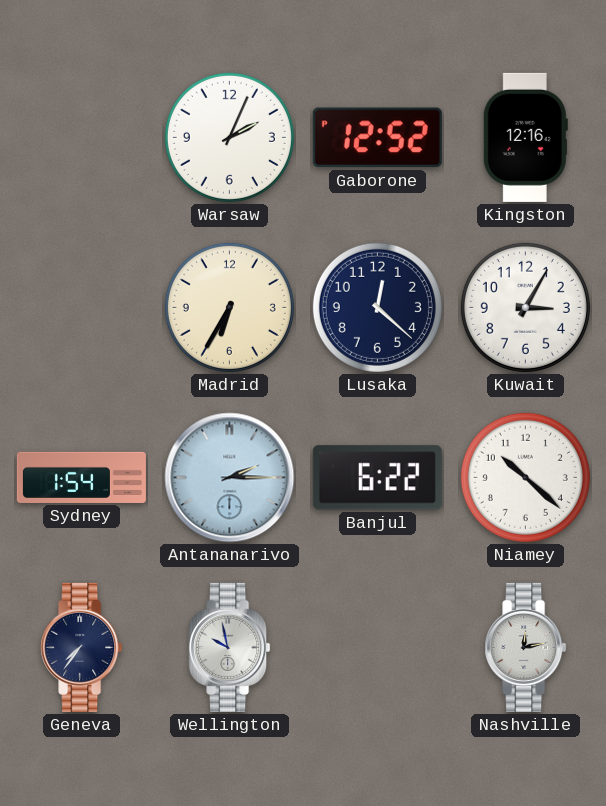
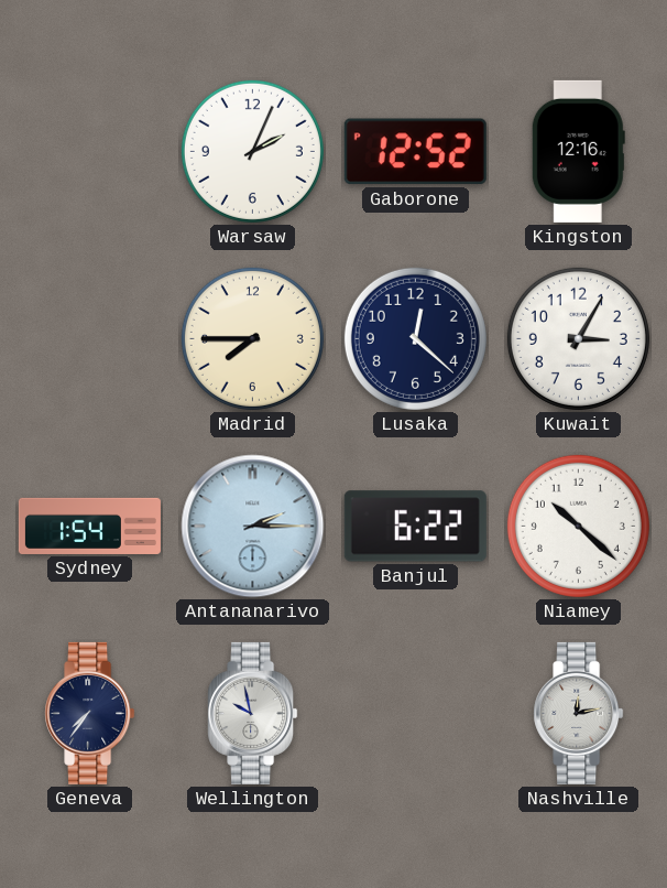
Madrid: 6:35 -> 7:45
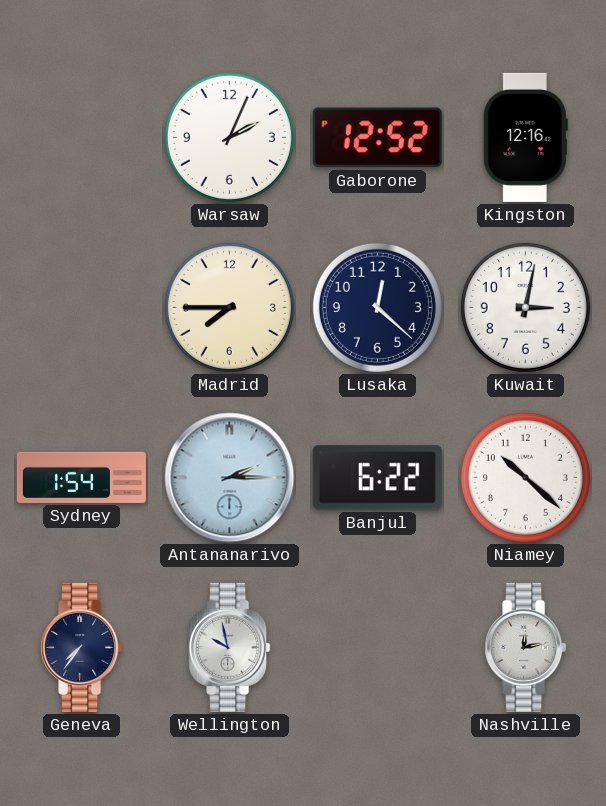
Kuwait: 3:05 -> 3:02
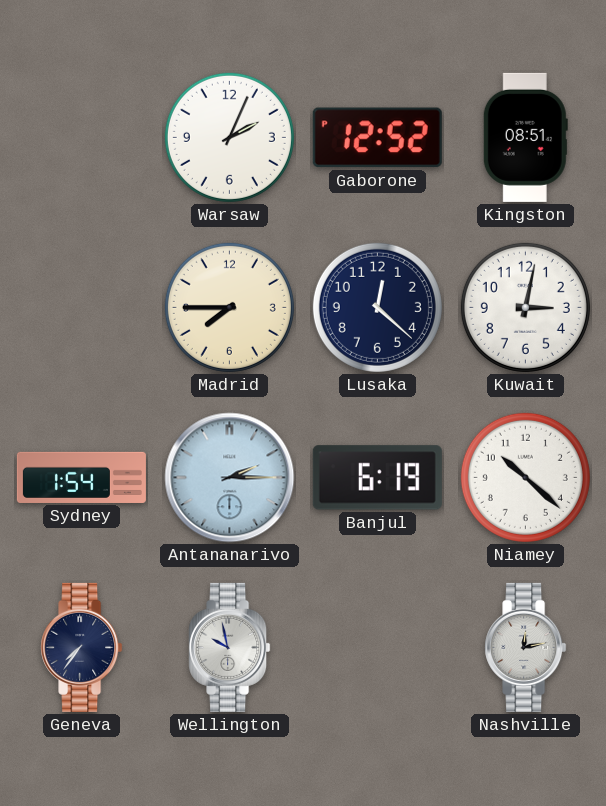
Kingston: 12:16 -> 08:51
Banjul: 6:22 -> 6:19
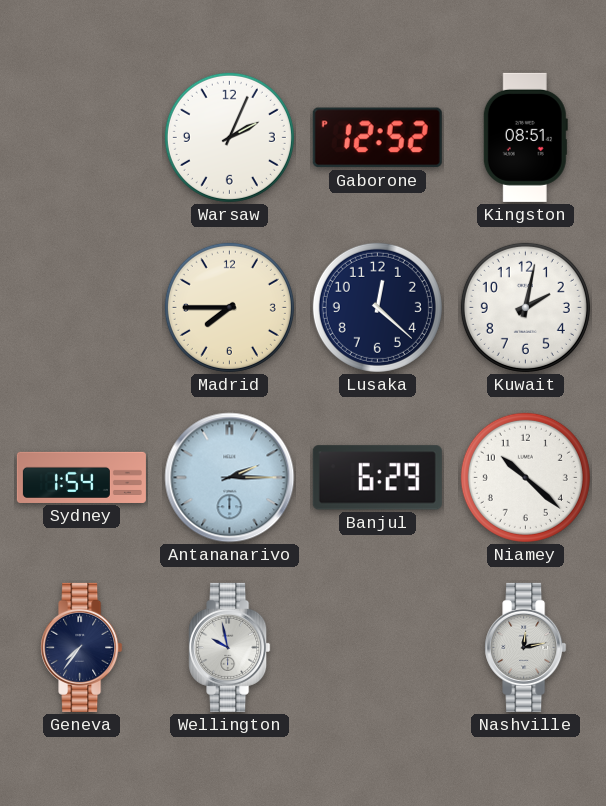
Kuwait: 3:02 -> 2:02
Banjul: 6:19 -> 6:29
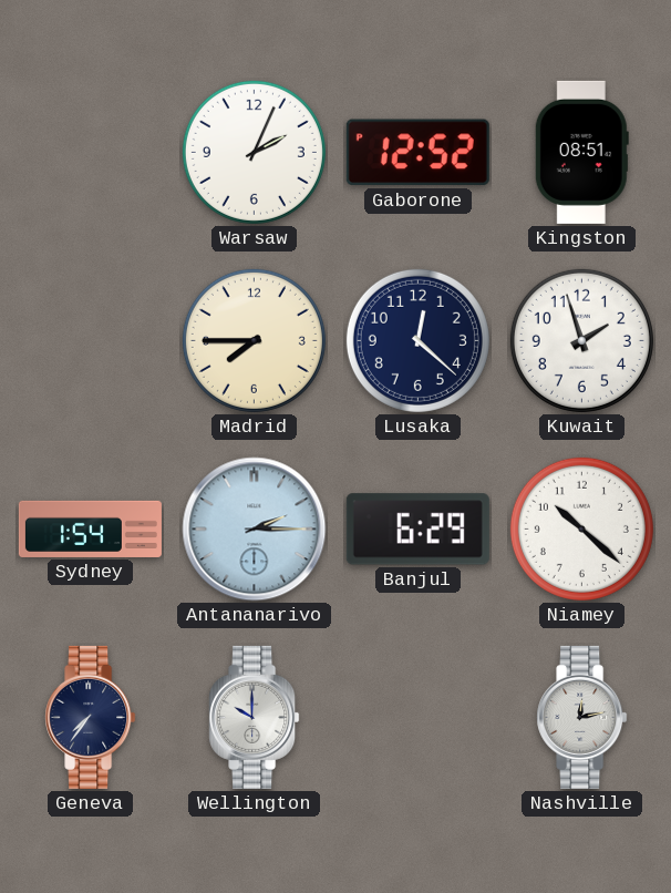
Kuwait: 2:02 -> 1:57
Wellington: 9:58 -> 10:00
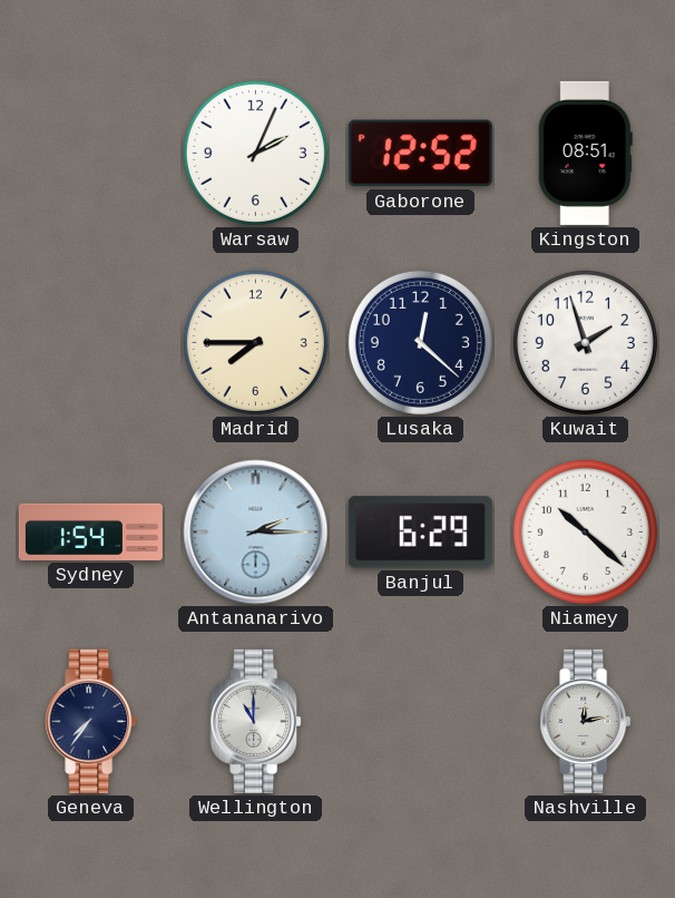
Wellington: 10:00 -> 11:00
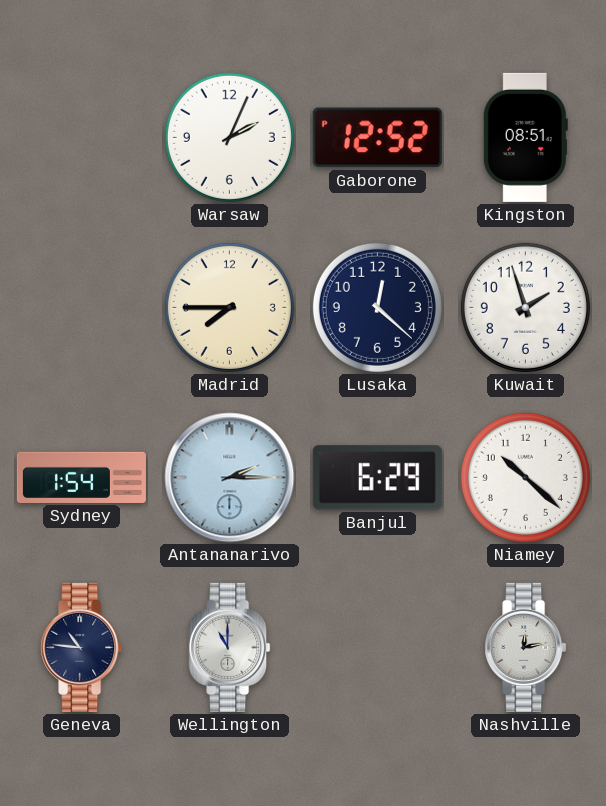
Geneva: 7:36 -> 10:46
